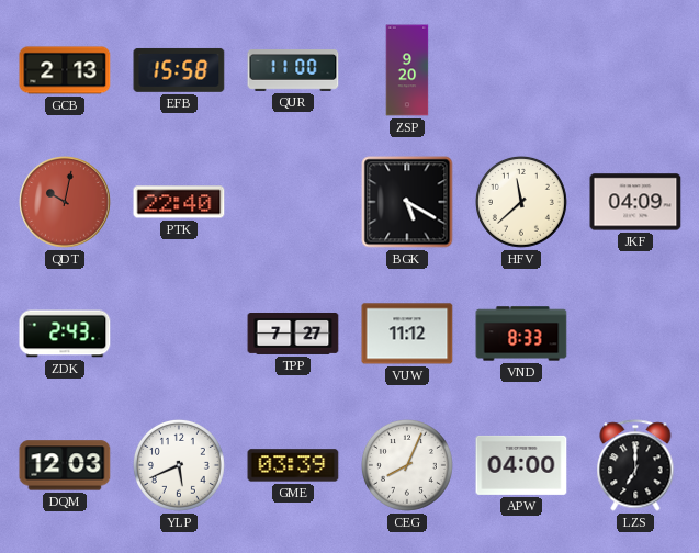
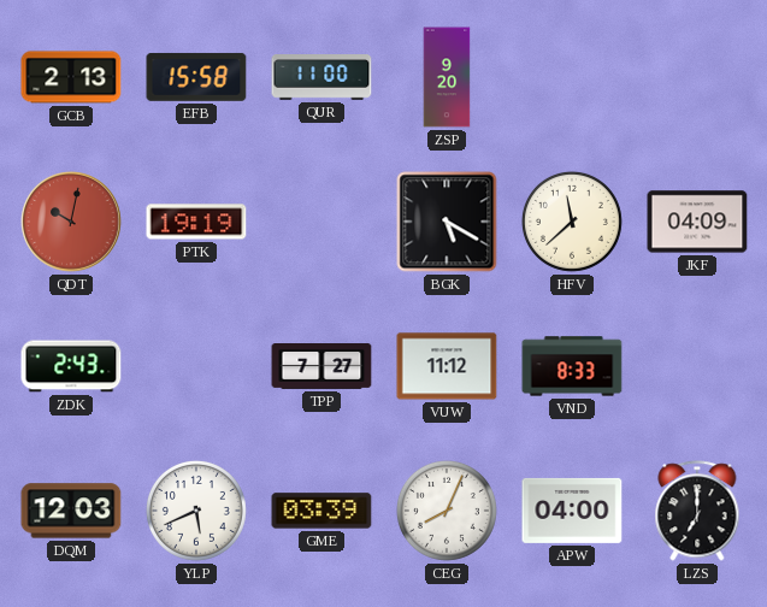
PTK: 22:40 -> 19:19
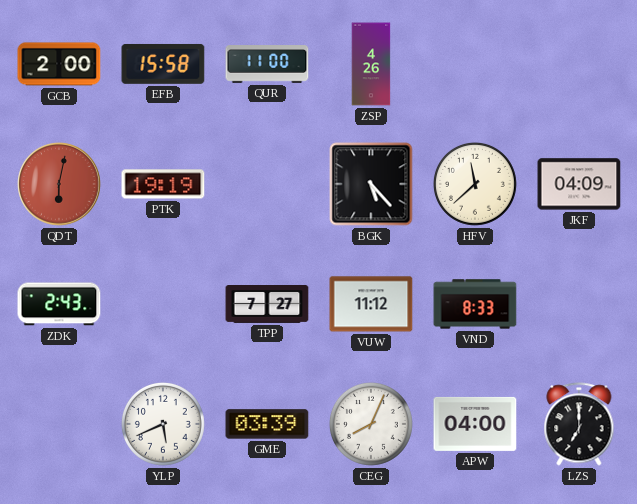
GCB: 2:13 -> 2:00
ZSP: 9:20 -> 4:26
QDT: 10:02 -> 6:02
BGK: 5:20 -> 5:23
DQM: 12:03 -> none
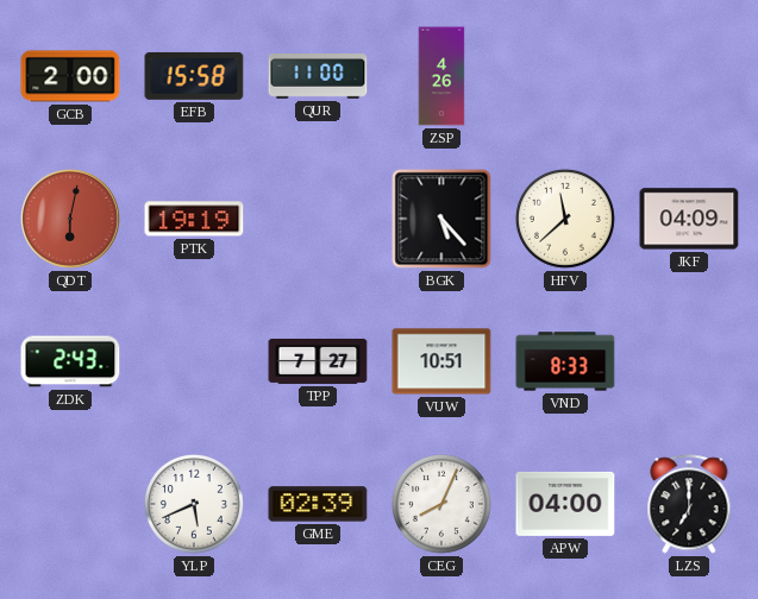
VUW: 11:12 -> 10:51
GME: 03:39 -> 02:39
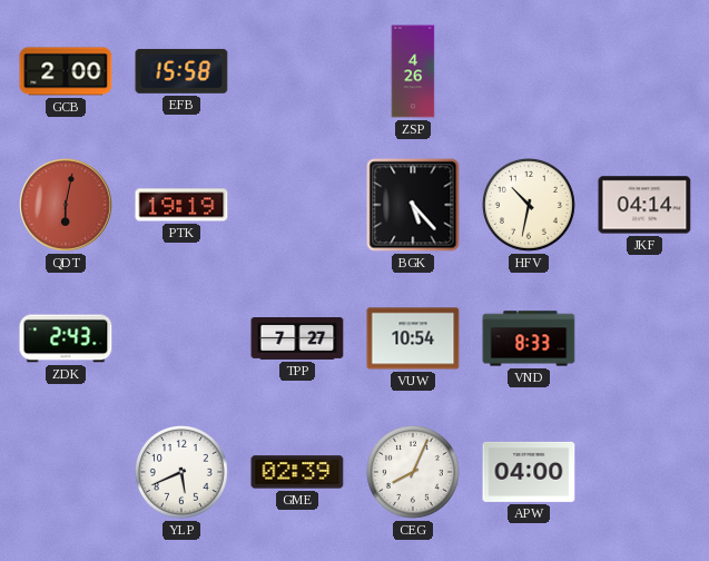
QUR: 11:00 -> none
HFV: 11:38 -> 10:32
JKF: 04:09 -> 04:14
VUW: 10:51 -> 10:54
LZS: 7:00 -> none
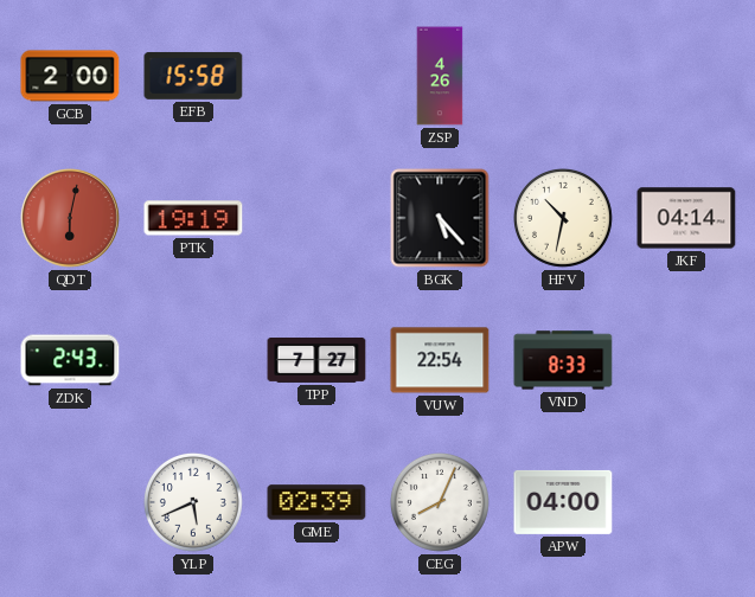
VUW: 10:54 -> 22:54
